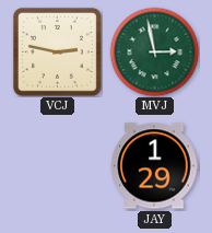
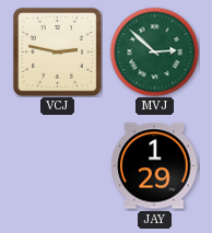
MVJ: 2:58 -> 2:52
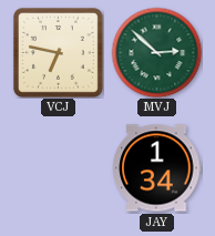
VCJ: 2:47 -> 6:47
JAY: 1:29 -> 1:34
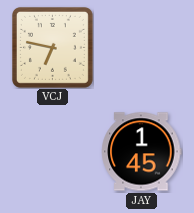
MVJ: 2:52 -> none
JAY: 1:34 -> 1:45
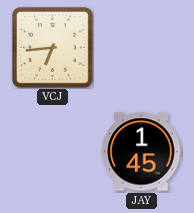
VCJ: 6:47 -> 6:44
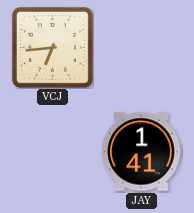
JAY: 1:45 -> 1:41
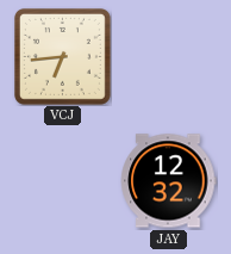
JAY: 1:41 -> 12:32
